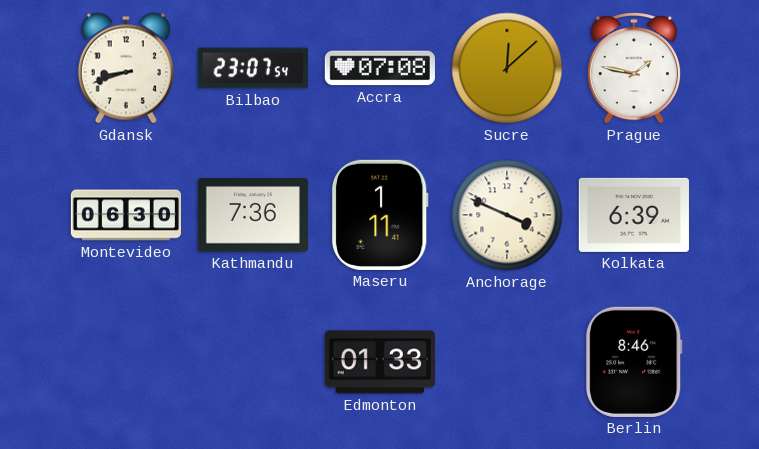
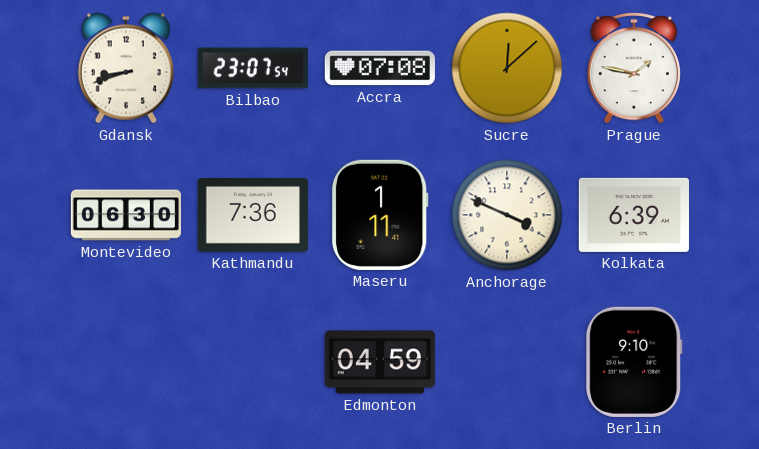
Edmonton: 01:33 -> 04:59
Berlin: 8:46 -> 9:10
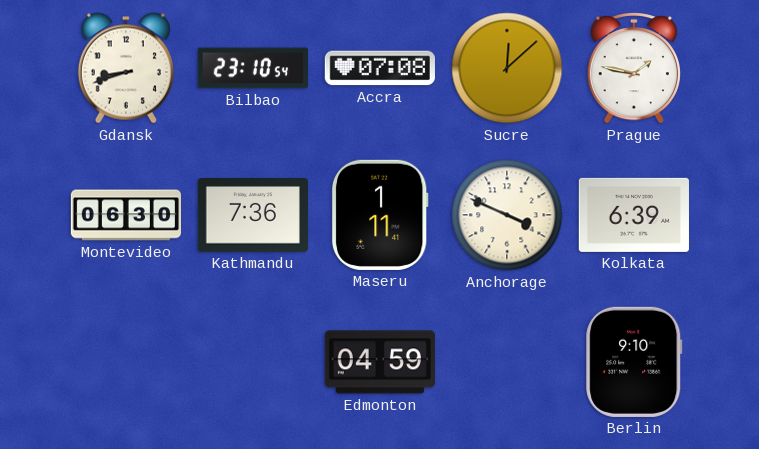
Bilbao: 23:07 -> 23:10
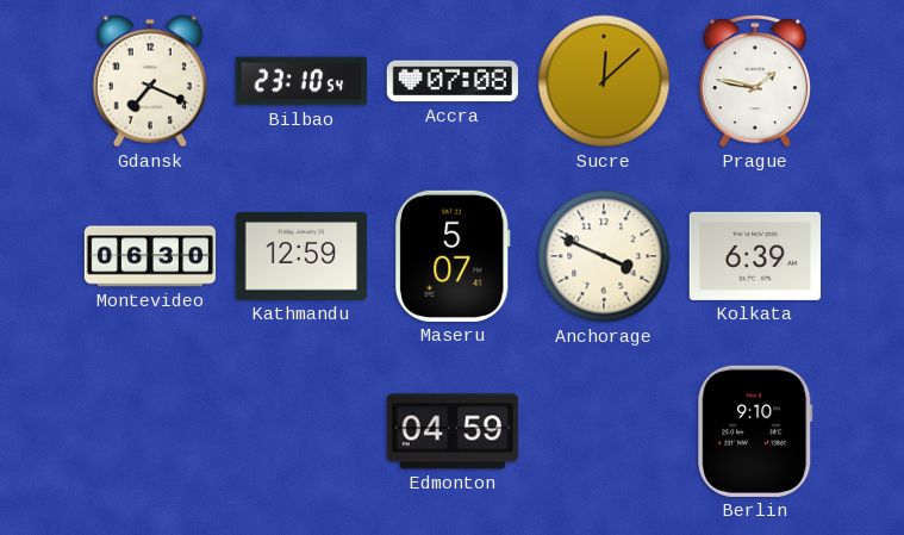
Gdansk: 8:42 -> 7:19
Kathmandu: 7:36 -> 12:59
Maseru: 1:11 -> 5:07
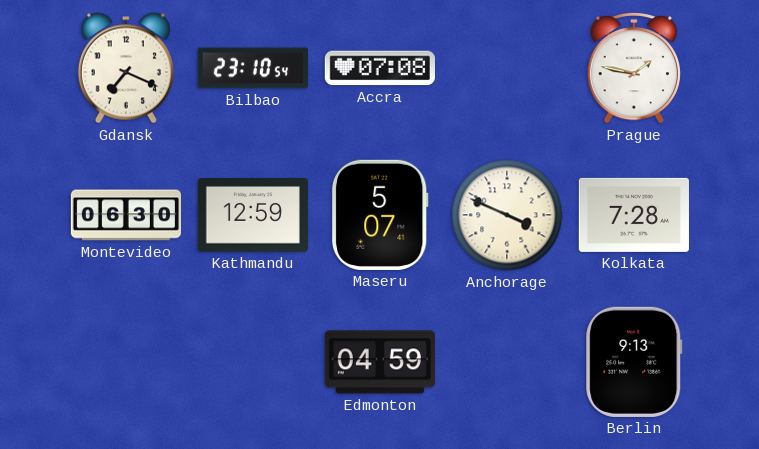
Sucre: 12:08 -> none
Kolkata: 6:39 -> 7:28
Berlin: 9:10 -> 9:13
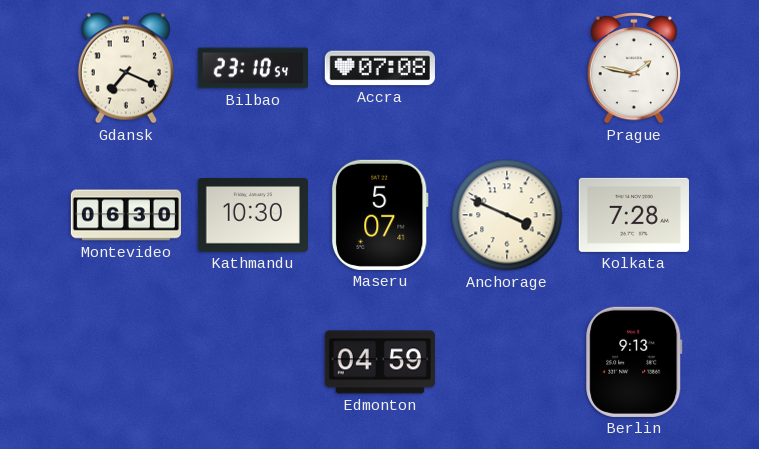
Kathmandu: 12:59 -> 10:30
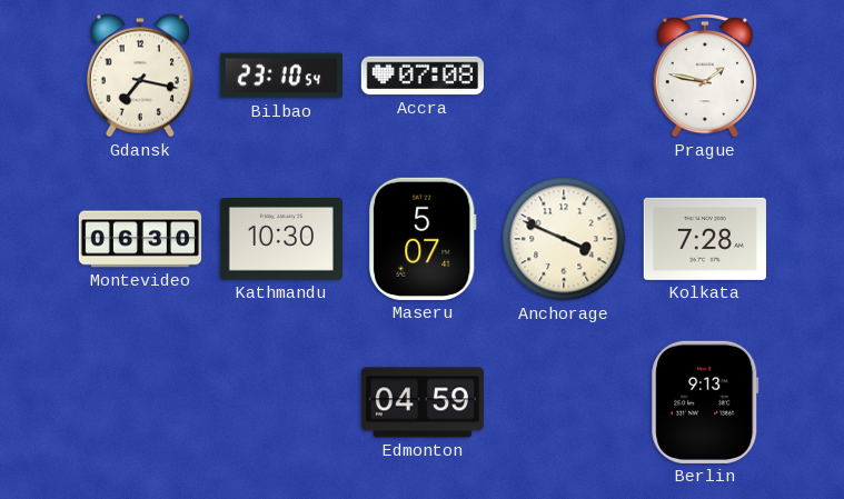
Gdansk: 7:19 -> 7:17
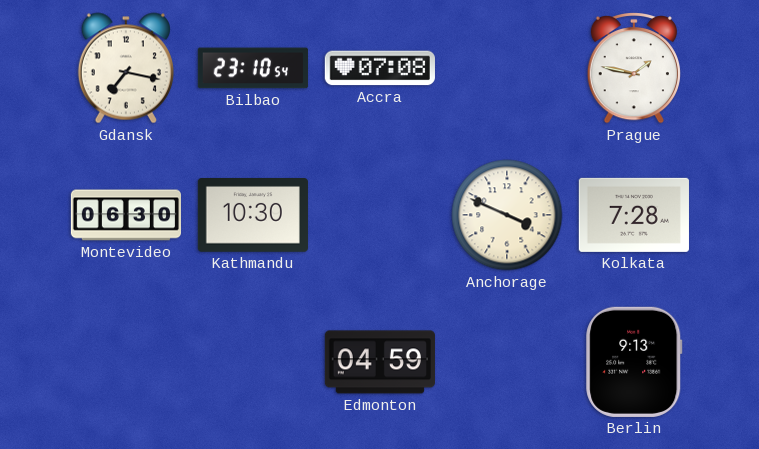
Maseru: 5:07 -> none
